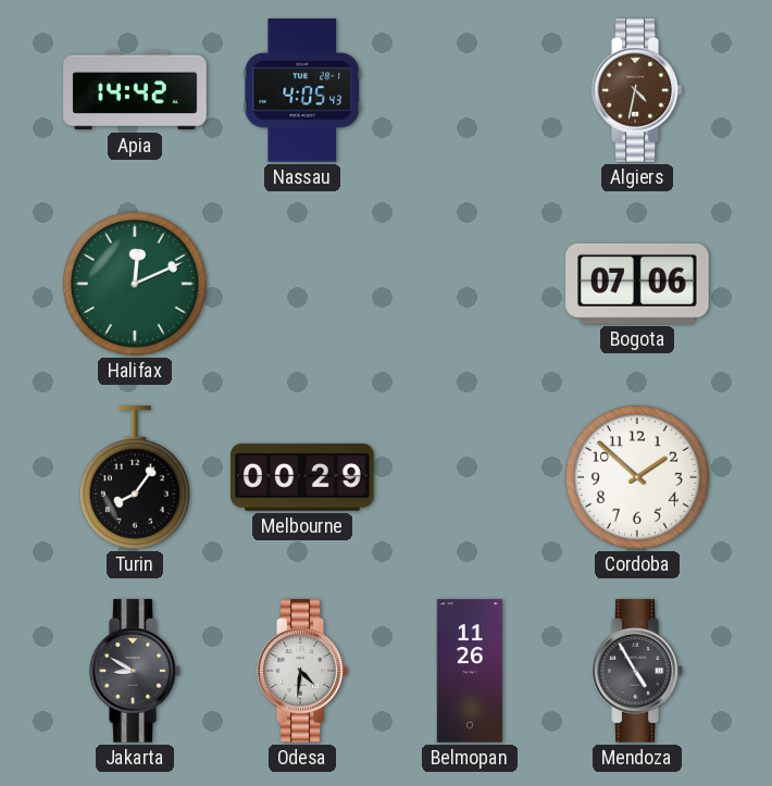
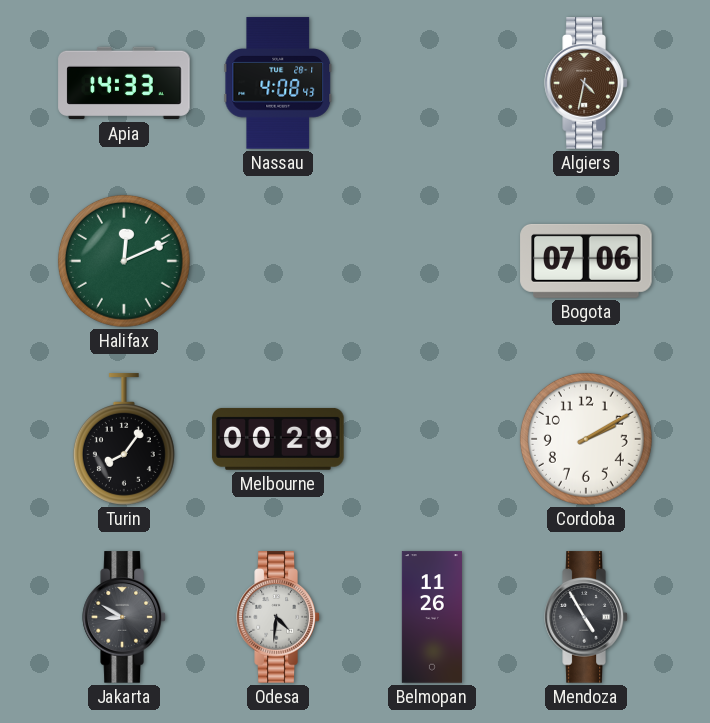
Apia: 14:42 -> 14:33
Nassau: 4:05 -> 4:08
Cordoba: 1:52 -> 2:10
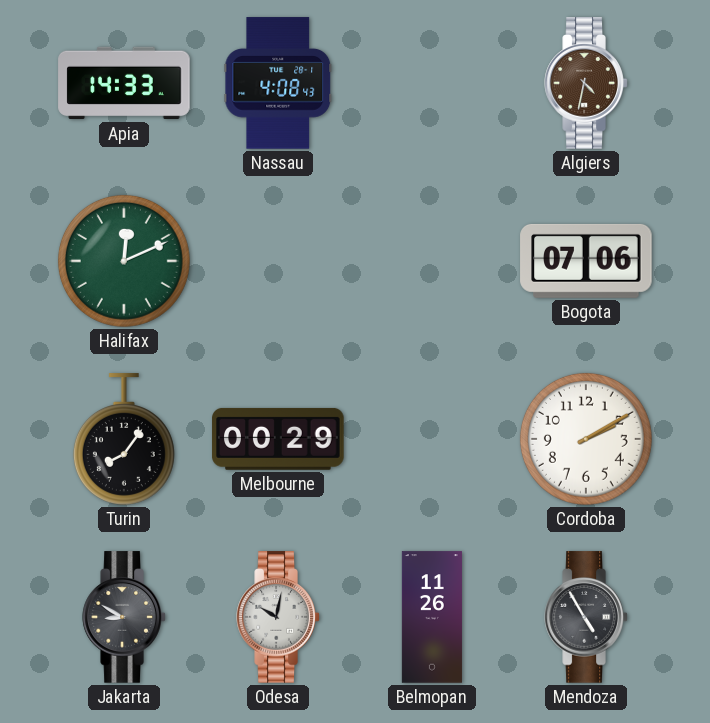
Odesa: 4:31 -> 10:02
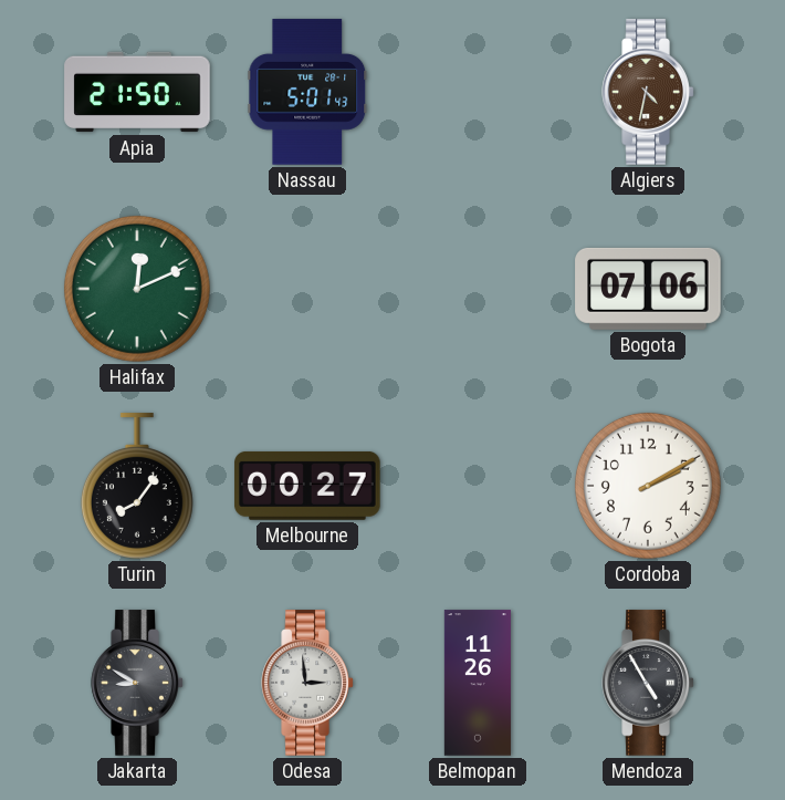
Apia: 14:33 -> 21:50
Nassau: 4:08 -> 5:01
Melbourne: 00:29 -> 00:27
Odesa: 10:02 -> 2:59
